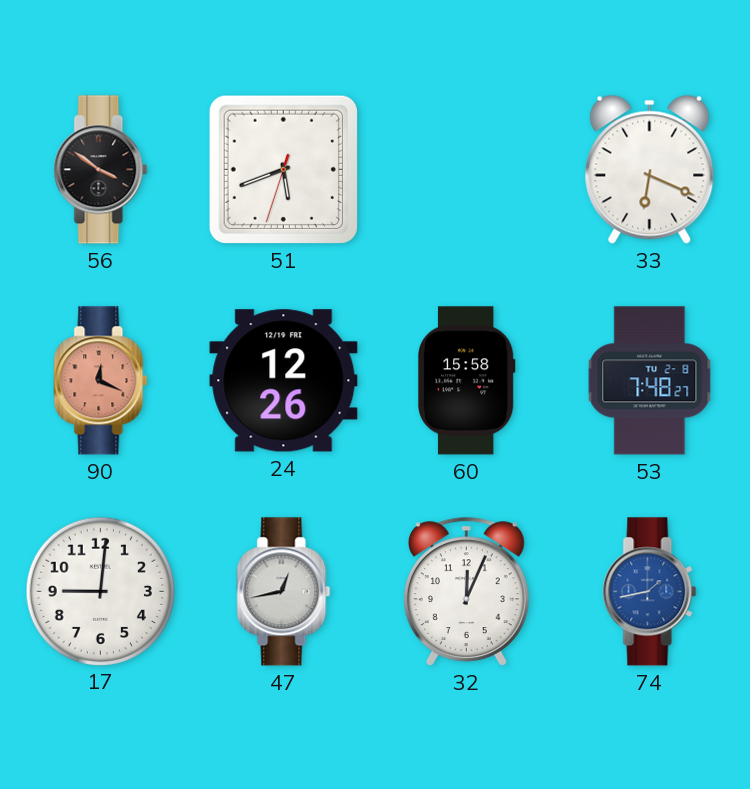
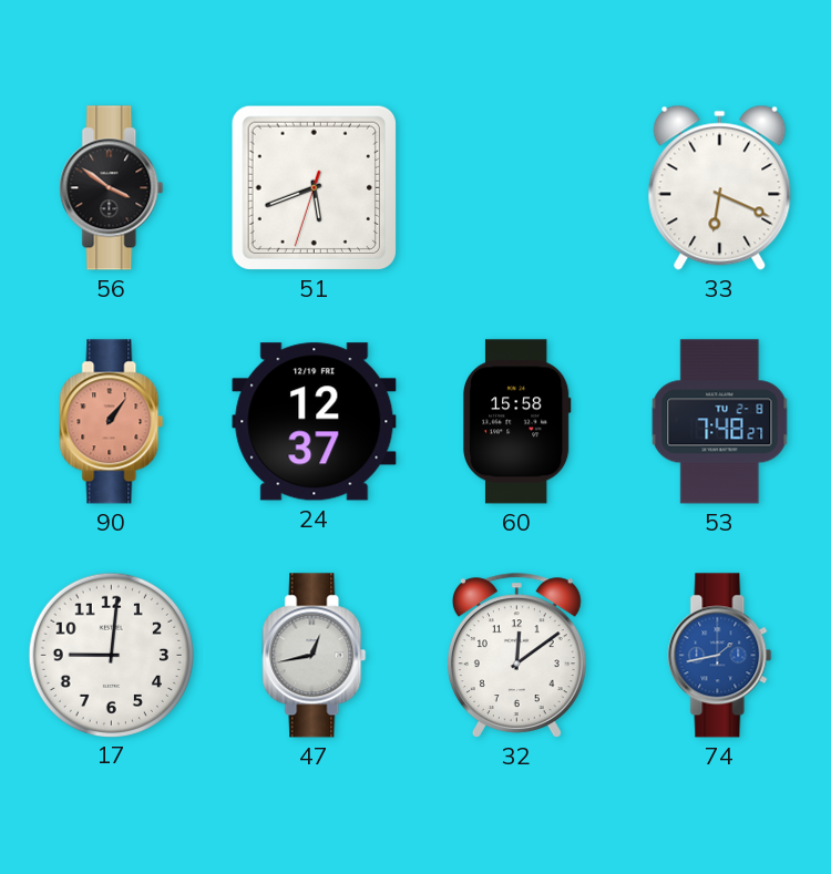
90: 12:19 -> 1:06
24: 12:26 -> 12:37
32: 12:04 -> 12:09
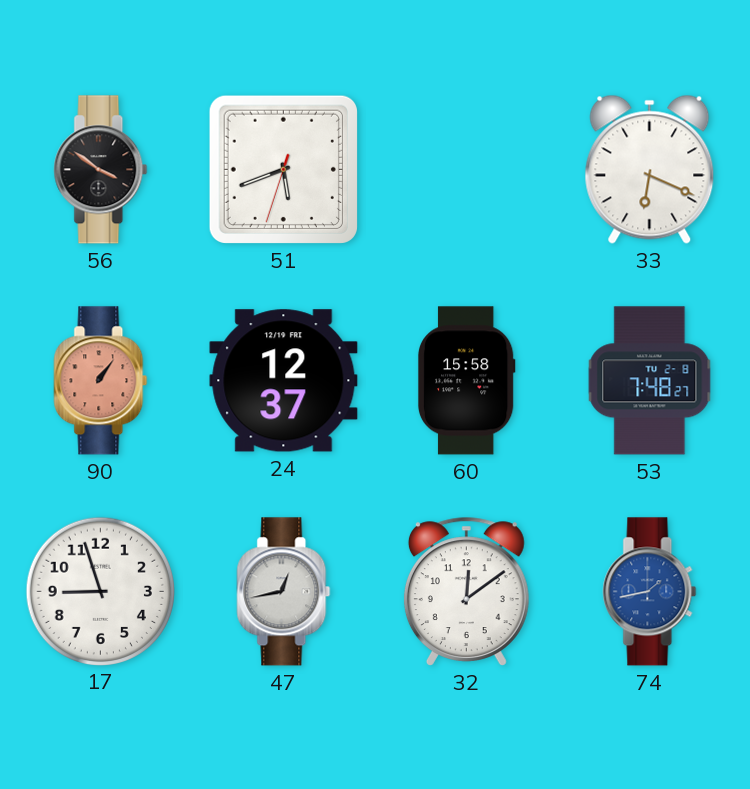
17: 9:01 -> 8:57
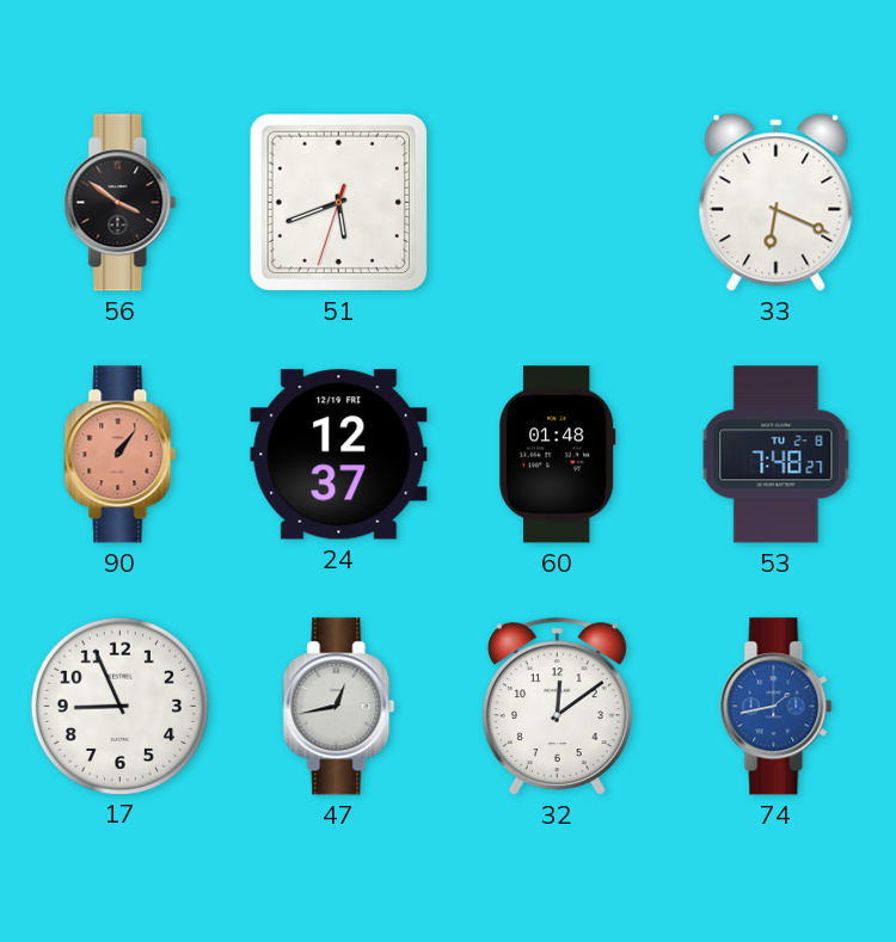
60: 15:58 -> 01:48
17: 8:57 -> 8:56
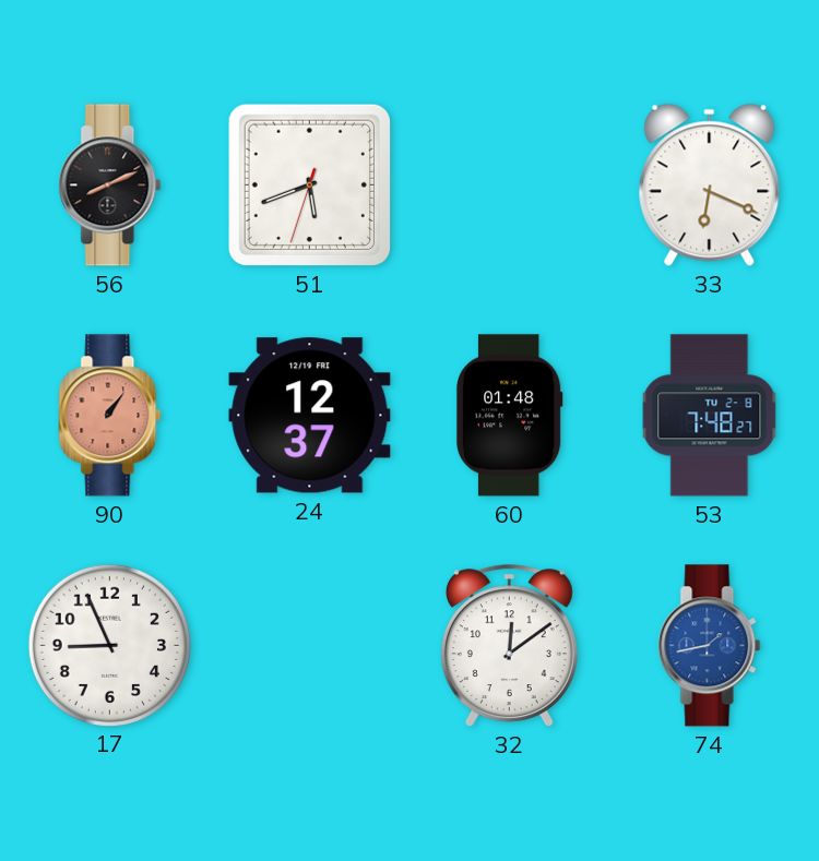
56: 3:51 -> 8:11
47: 12:43 -> none
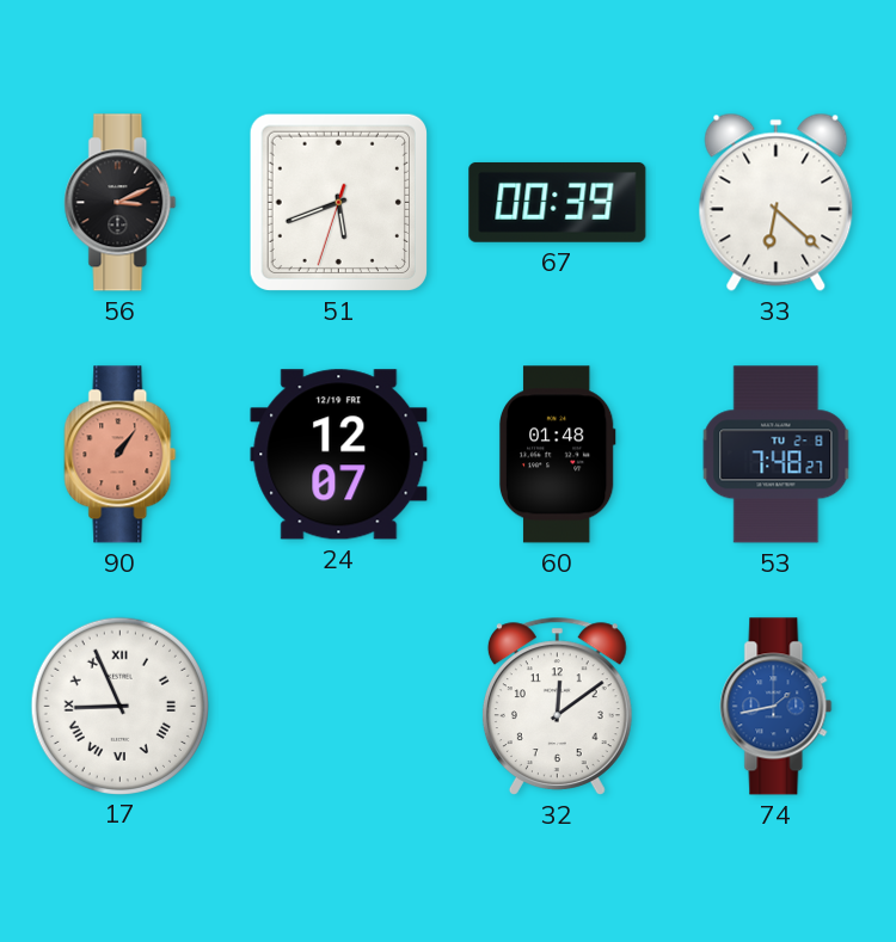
56: 8:11 -> 3:11
67: none -> 00:39
33: 6:19 -> 6:22
24: 12:37 -> 12:07
17 numerals: Arabic -> Roman
